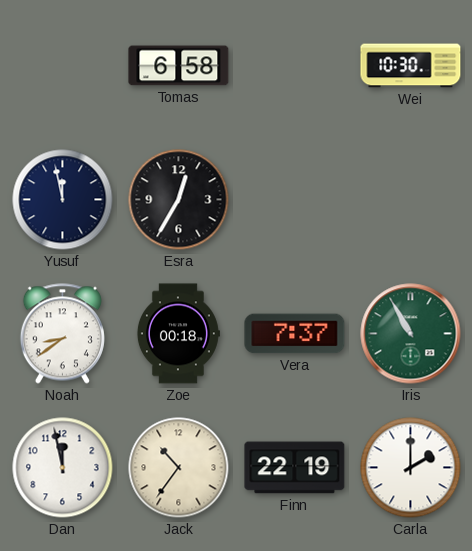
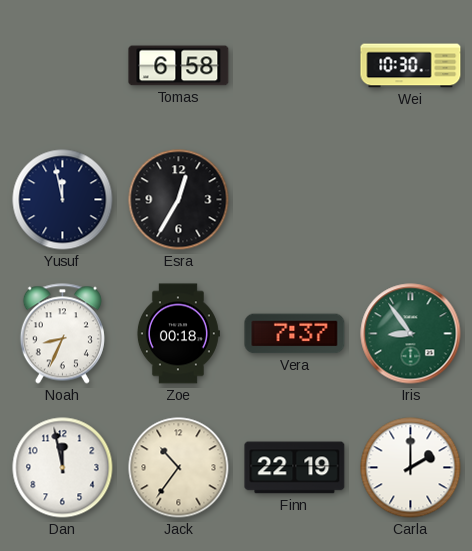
Noah: 8:39 -> 8:34
Iris: 10:55 -> 8:54
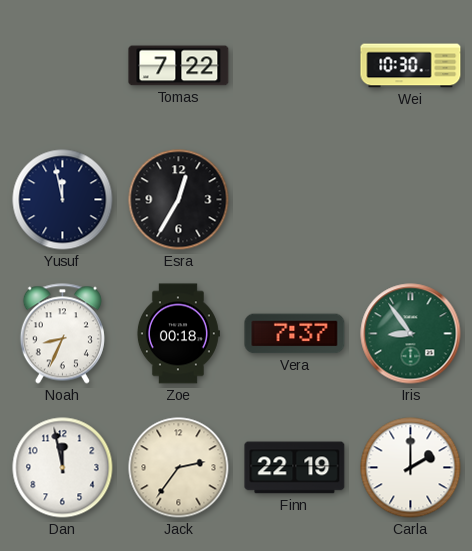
Tomas: 6:58 -> 7:22
Jack: 10:36 -> 2:36
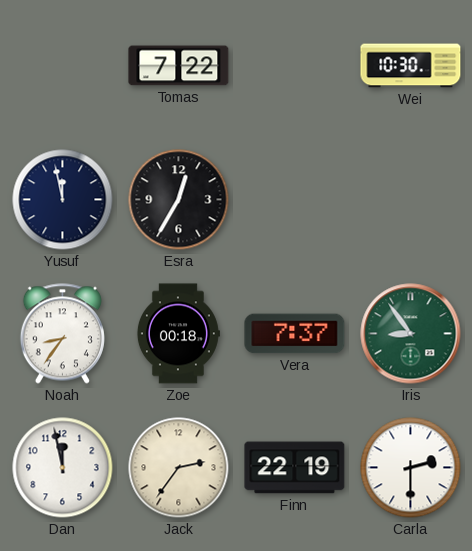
Noah: 8:34 -> 8:36
Carla: 2:00 -> 2:30
